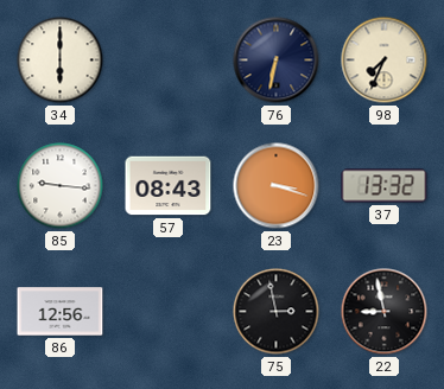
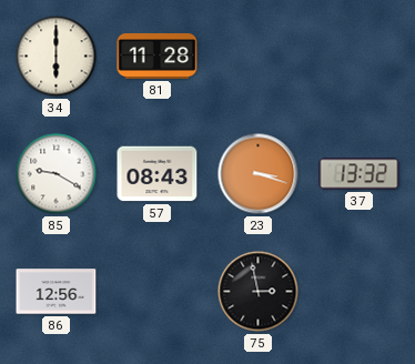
81: none -> 11:28
76: 6:32 -> none
98: 7:34 -> none
85: 9:16 -> 9:20
22: 8:58 -> none
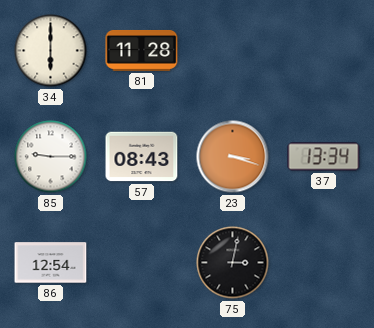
85: 9:20 -> 9:15
37: 13:32 -> 13:34
86: 12:56 -> 12:54
75: 2:58 -> 3:02
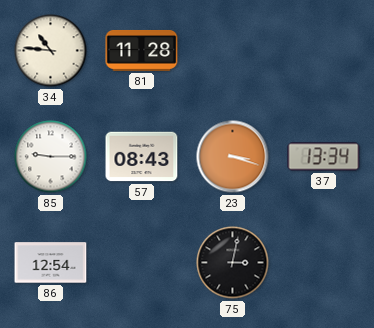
34: 6:00 -> 10:46
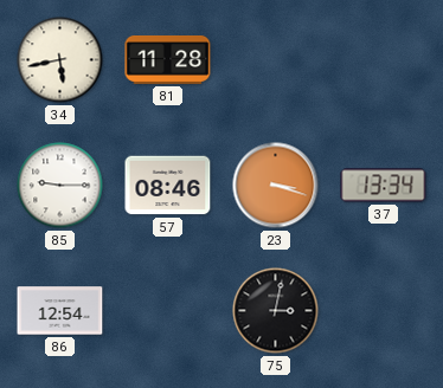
34: 10:46 -> 5:43
57: 08:43 -> 08:46
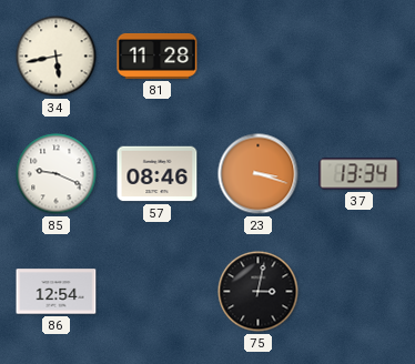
85: 9:15 -> 9:19
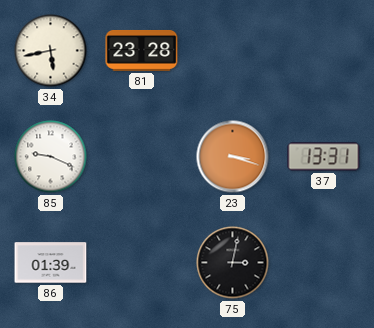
81: 11:28 -> 23:28
57: 08:46 -> none
37: 13:34 -> 13:31
86: 12:54 -> 01:39
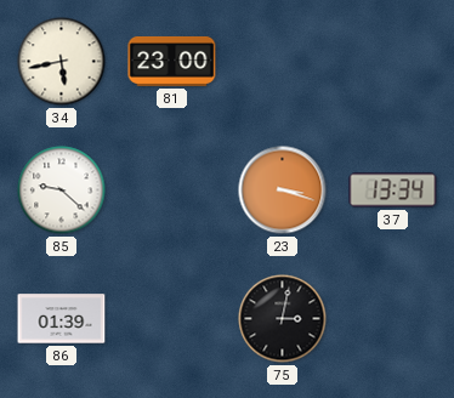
81: 23:28 -> 23:00
85: 9:19 -> 9:22
37: 13:31 -> 13:34
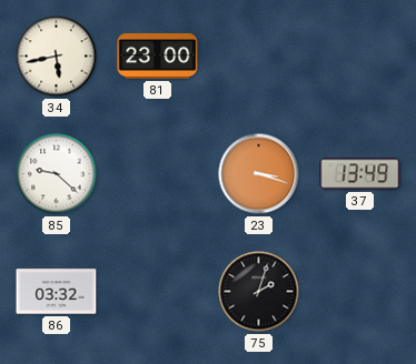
37: 13:34 -> 13:49
86: 01:39 -> 03:32
75: 3:02 -> 2:03
